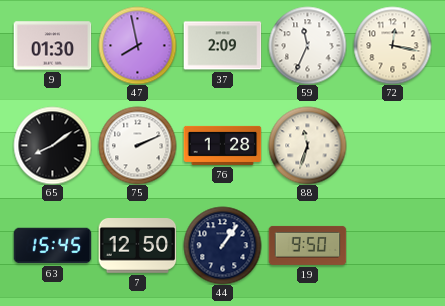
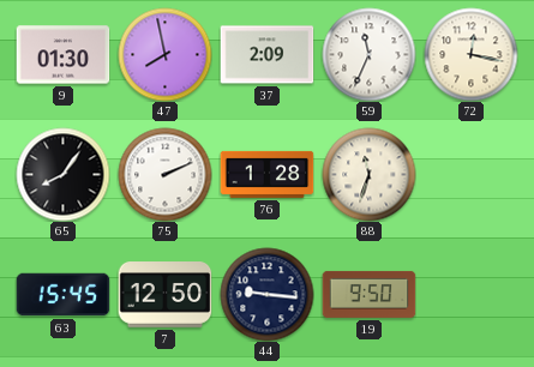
65: 8:09 -> 8:06
44: 1:06 -> 9:16
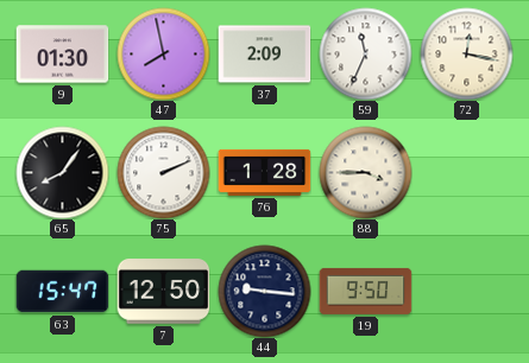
88: 11:33 -> 3:45
63: 15:45 -> 15:47
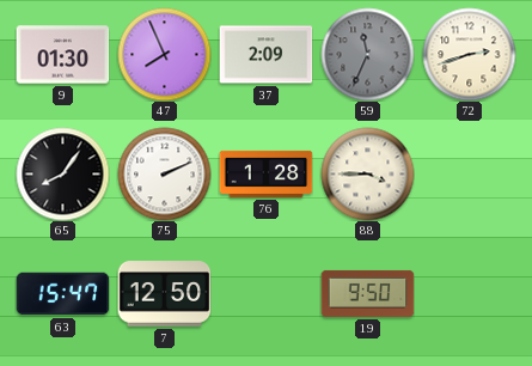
47: 7:58 -> 7:56
59 dial: white -> grey
72: 12:17 -> 2:42
44: 9:16 -> none
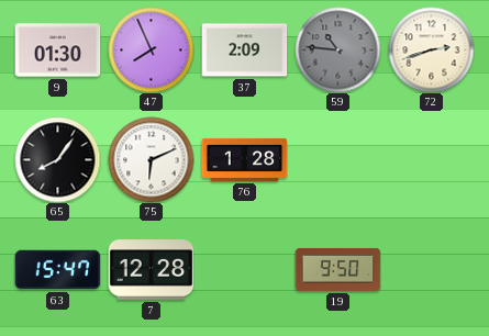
59: 11:34 -> 10:46
75: 2:11 -> 6:11
88: 3:45 -> none
7: 12:50 -> 12:28
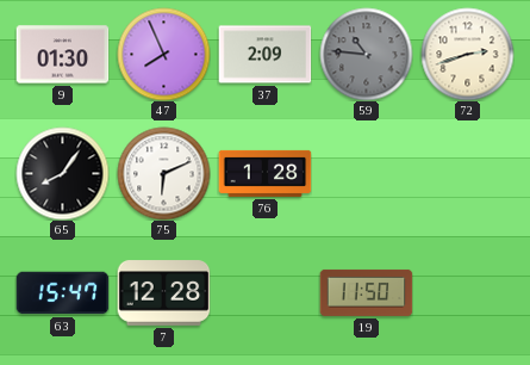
19: 9:50 -> 11:50
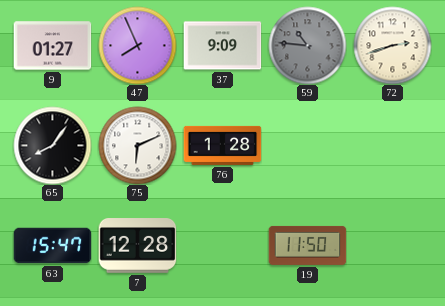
9: 01:30 -> 01:27
37: 2:09 -> 9:09
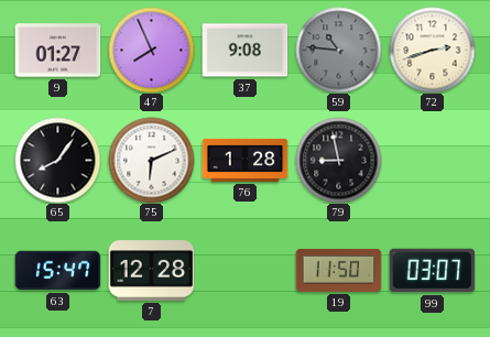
37: 9:09 -> 9:08
79: none -> 8:58
99: none -> 03:07
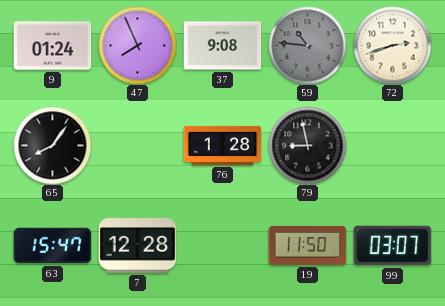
9: 01:27 -> 01:24
75: 6:11 -> none
